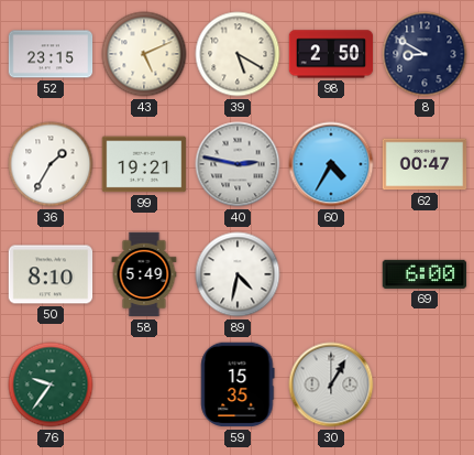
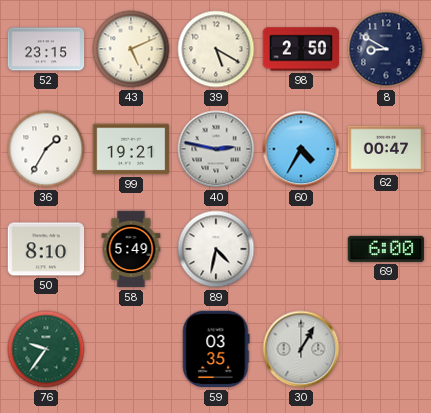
59: 15:35 -> 03:35
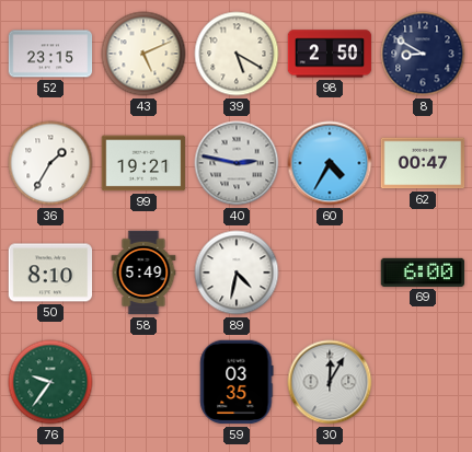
30: 1:05 -> 12:05
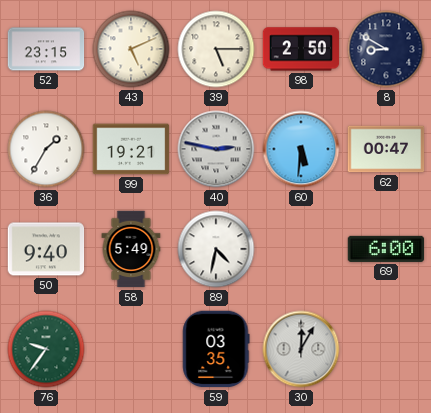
39: 5:20 -> 5:15
60: 4:35 -> 5:31
50: 8:10 -> 9:40
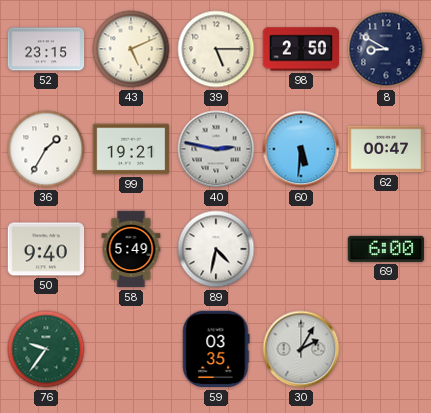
30: 12:05 -> 2:05
